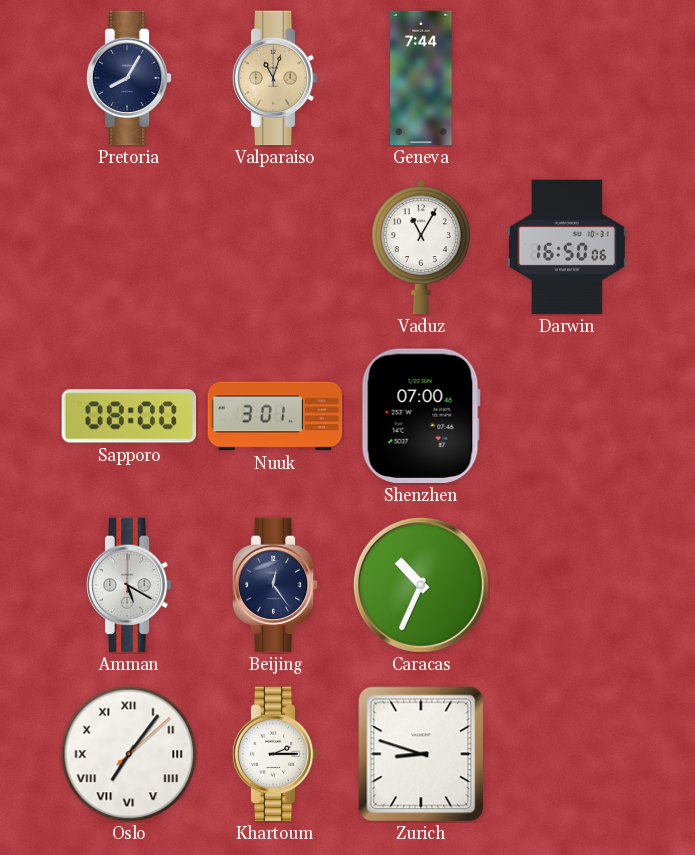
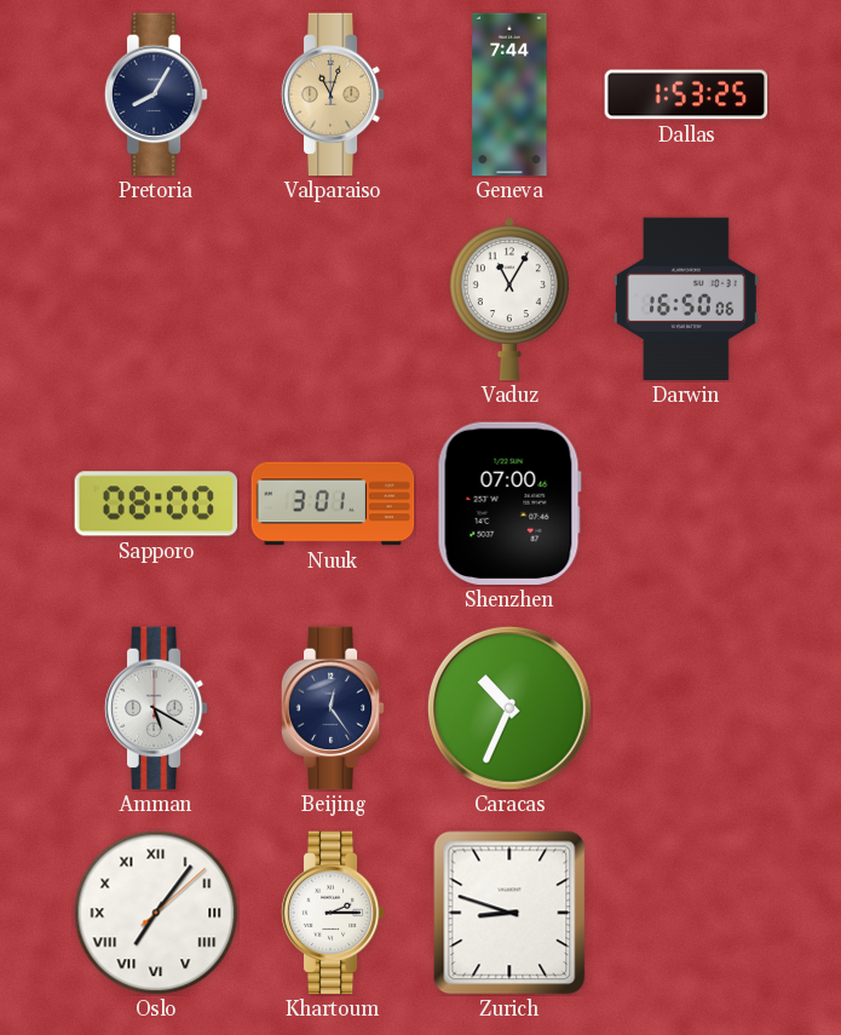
Dallas: none -> 1:53
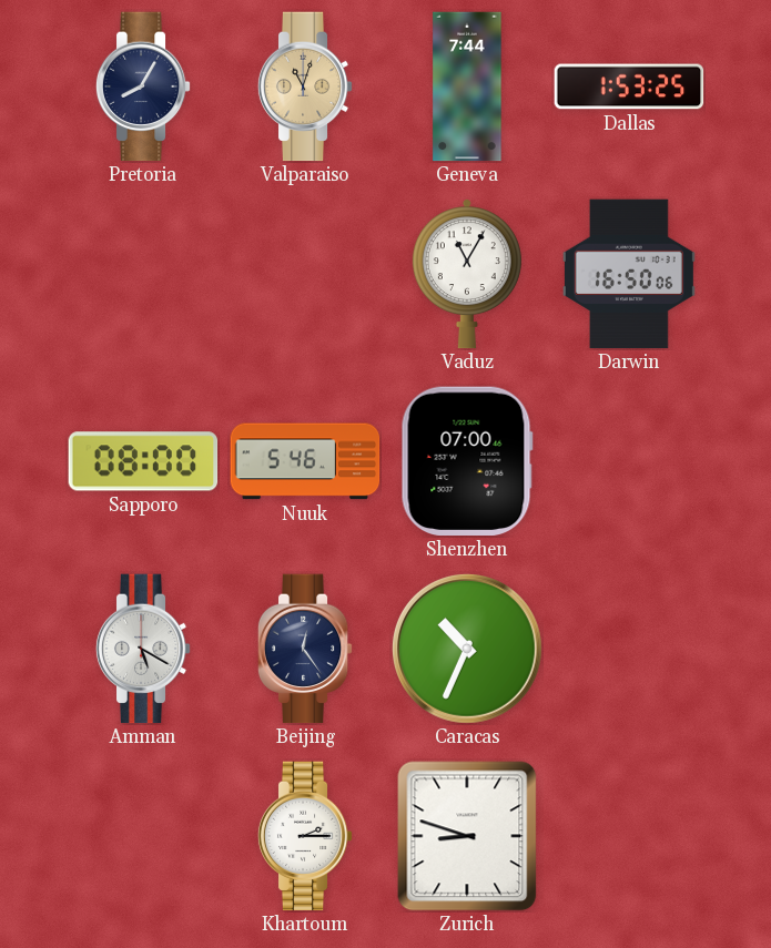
Nuuk: 3:01 -> 5:46
Oslo: 7:06 -> none
